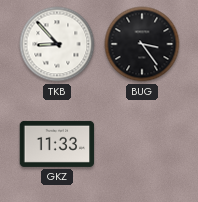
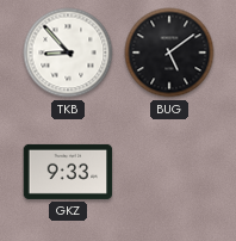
BUG: 3:24 -> 5:09
GKZ: 11:33 -> 9:33
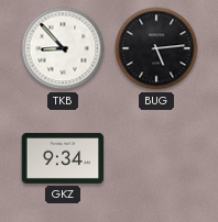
BUG: 5:09 -> 5:14
GKZ: 9:33 -> 9:34
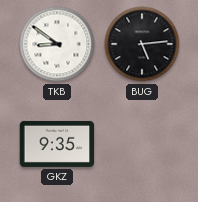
TKB: 8:53 -> 8:51
GKZ: 9:34 -> 9:35
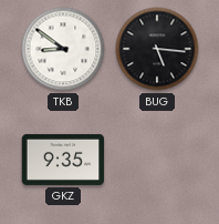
BUG: 5:14 -> 5:16
